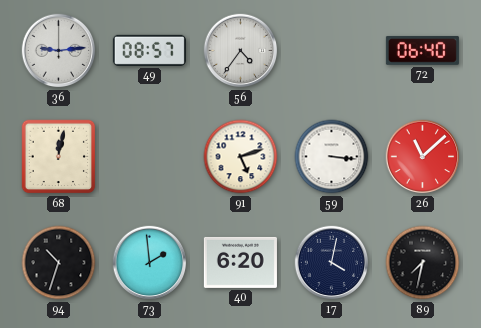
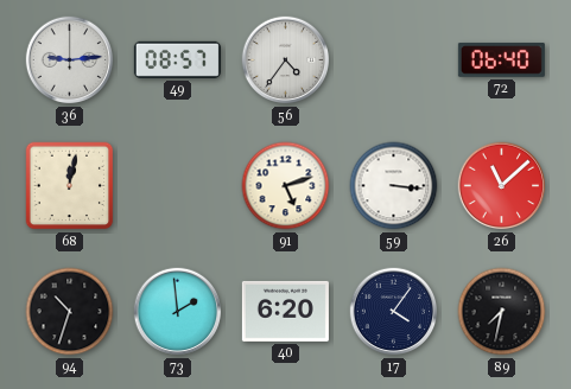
17: 4:02 -> 4:06
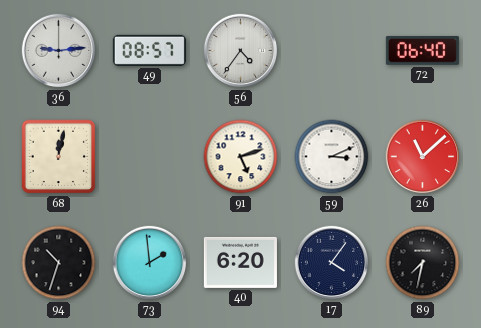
59: 3:16 -> 3:11
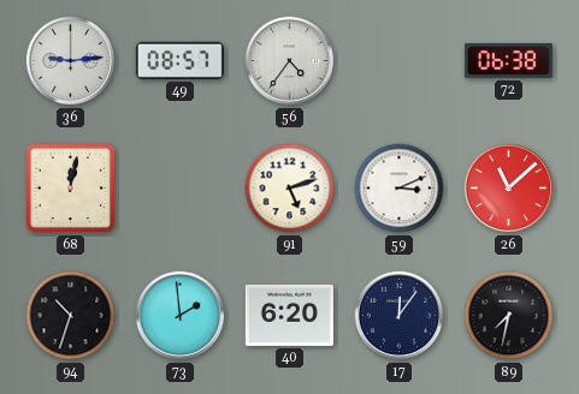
72: 06:40 -> 06:38
17: 4:06 -> 12:06
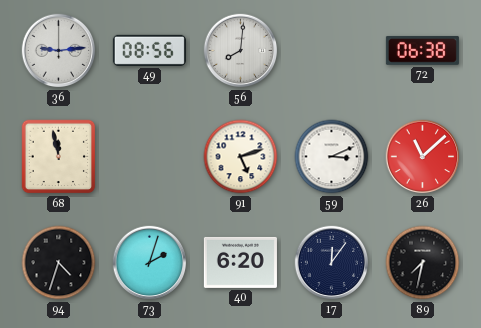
49: 08:57 -> 08:56
56: 4:36 -> 8:01
68: 12:02 -> 11:58
94: 10:33 -> 4:33
73: 1:59 -> 2:03
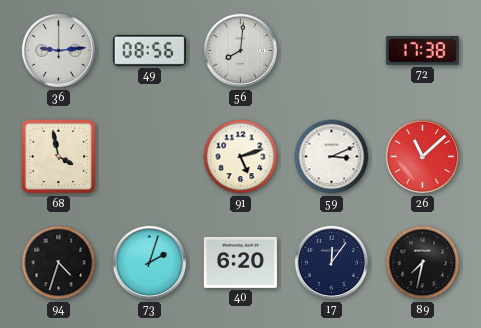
72: 06:38 -> 17:38
68: 11:58 -> 3:58
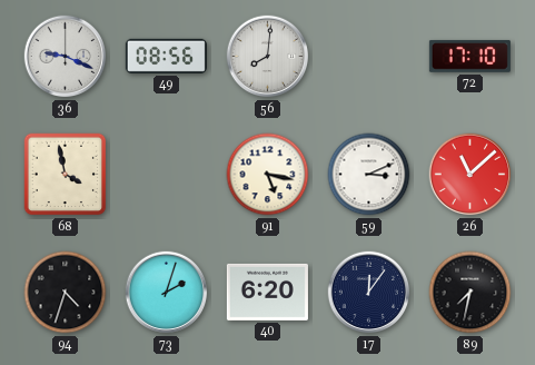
36: 9:14 -> 9:19
72: 17:38 -> 17:10
91: 5:12 -> 5:17
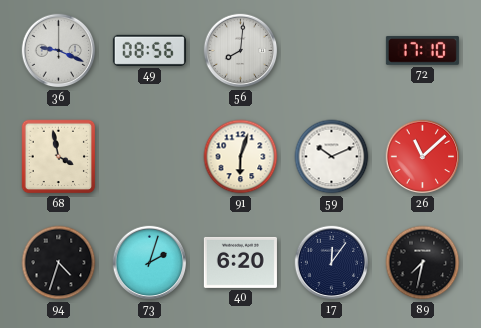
91: 5:17 -> 6:03
59: 3:11 -> 10:11
